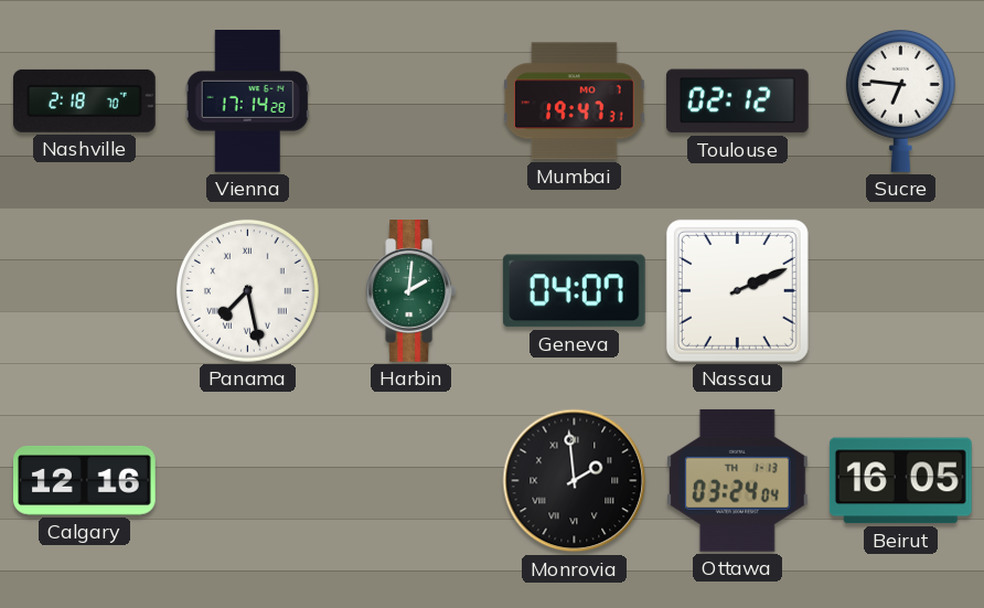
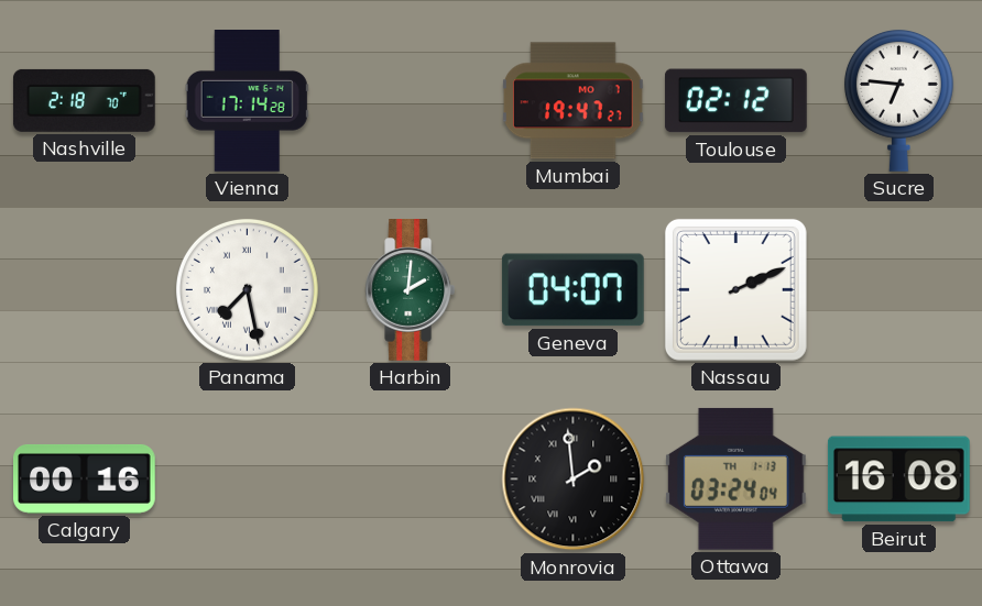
Mumbai: 19:47:31 -> 19:47:27
Calgary: 12:16 -> 00:16
Beirut: 16:05 -> 16:08
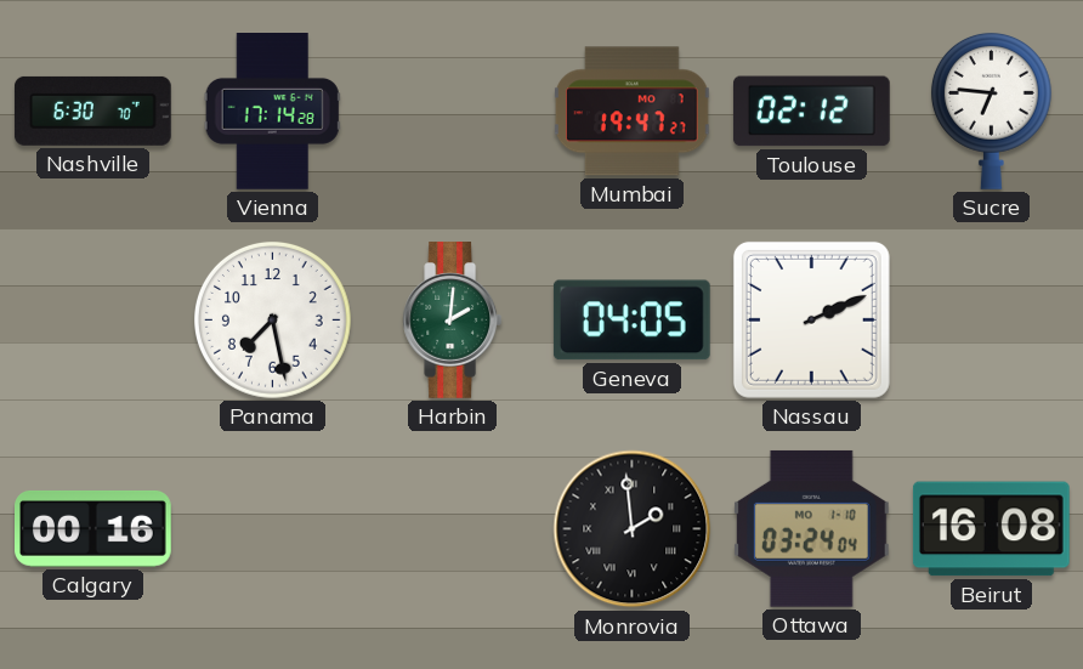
Nashville: 2:18 -> 6:30
Panama numerals: Roman -> Arabic
Geneva: 04:07 -> 04:05
Ottawa date: TH 1-13 -> MO 1-10
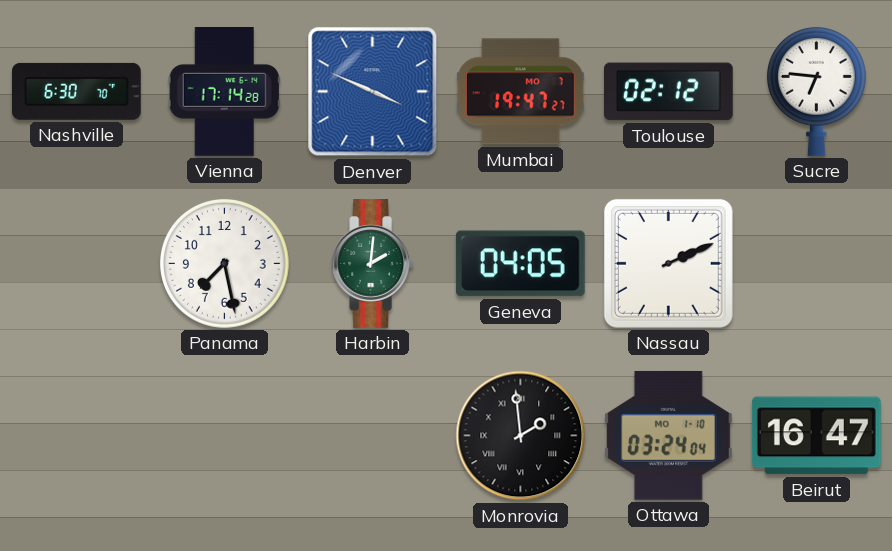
Denver: none -> 3:49
Calgary: 00:16 -> none
Beirut: 16:08 -> 16:47
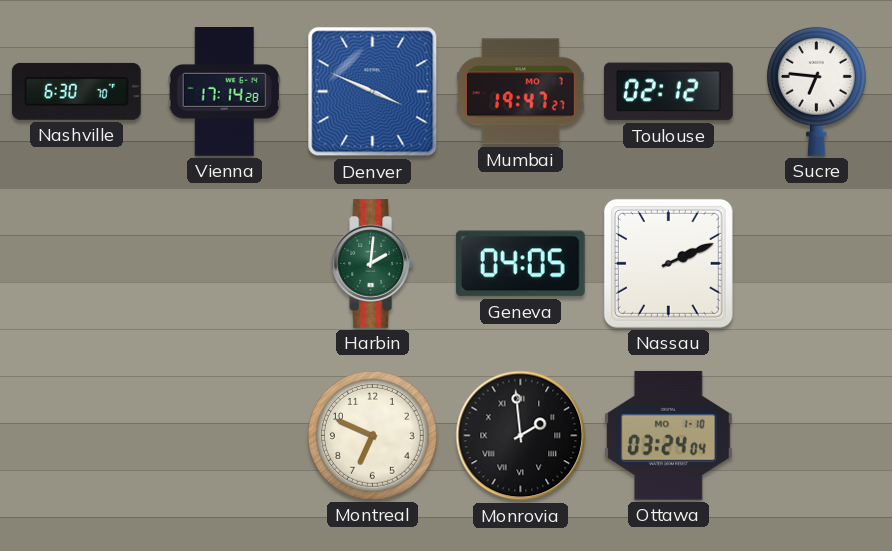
Panama: 7:28 -> none
Montreal: none -> 6:49
Beirut: 16:47 -> none
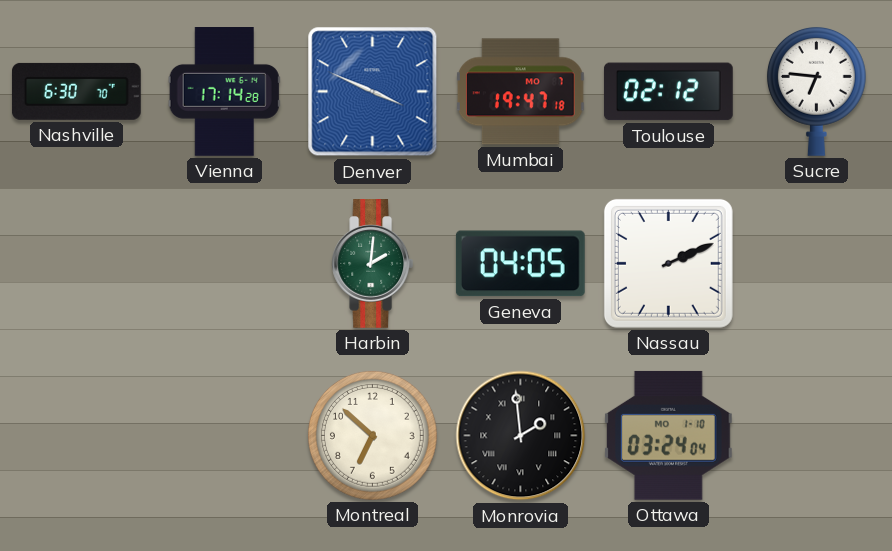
Mumbai: 19:47:27 -> 19:47:18
Montreal: 6:49 -> 6:52
